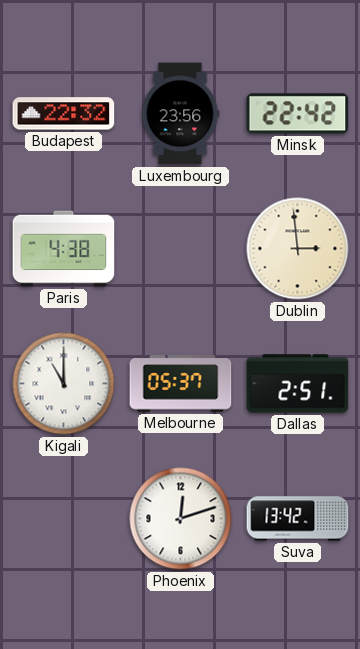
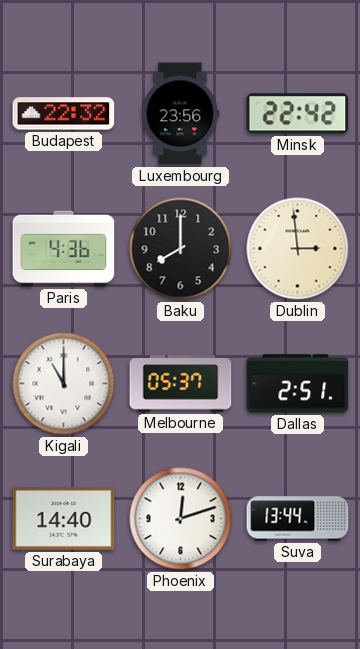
Paris: 4:38 -> 4:36
Baku: none -> 8:00
Surabaya: none -> 14:40
Suva: 13:42 -> 13:44
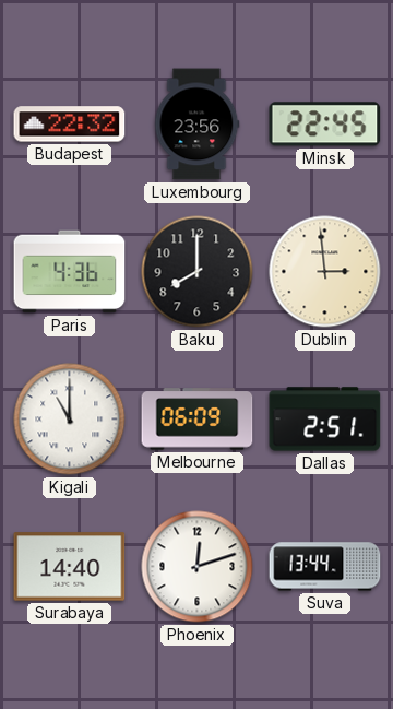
Minsk: 22:42 -> 22:45
Melbourne: 05:37 -> 06:09
